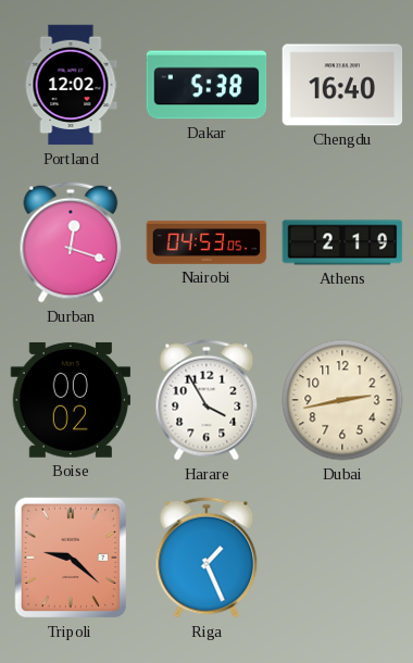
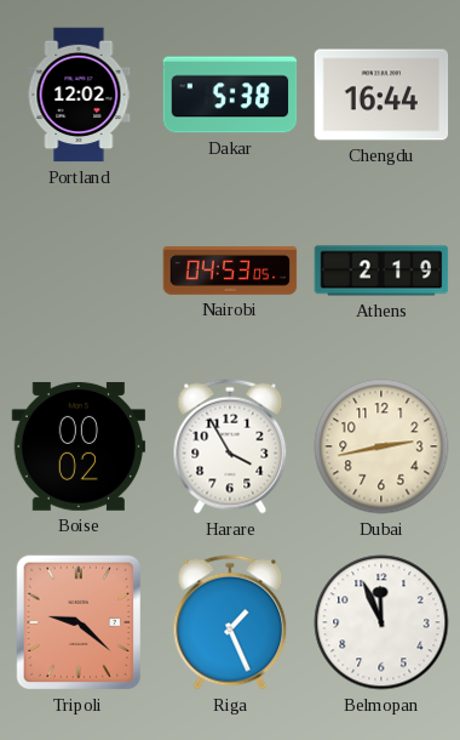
Chengdu: 16:40 -> 16:44
Durban: 12:18 -> none
Belmopan: none -> 11:56
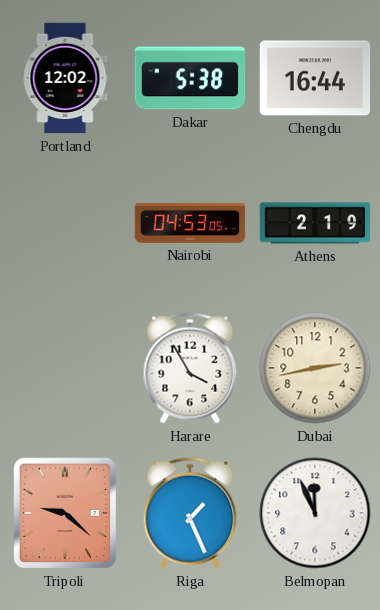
Boise: 00:02 -> none
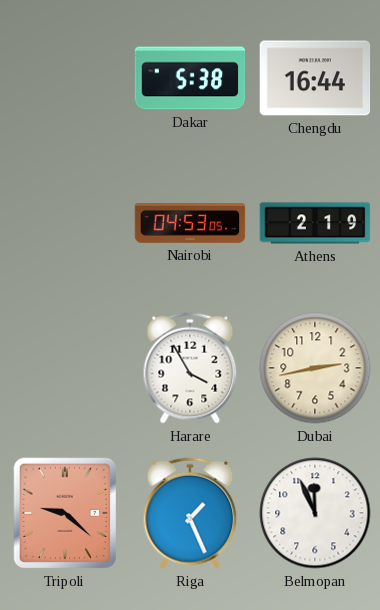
Portland: 12:02 -> none
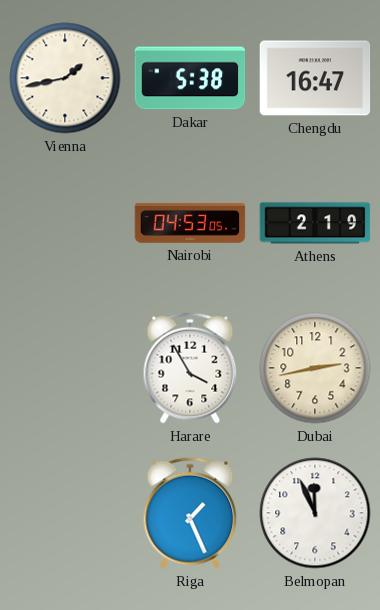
Vienna: none -> 1:43
Chengdu: 16:44 -> 16:47
Tripoli: 9:22 -> none
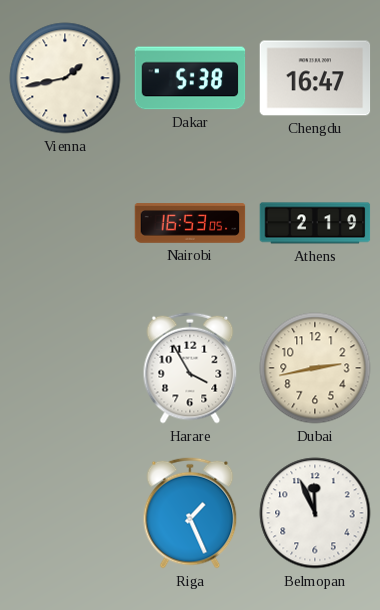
Nairobi: 04:53 -> 16:53
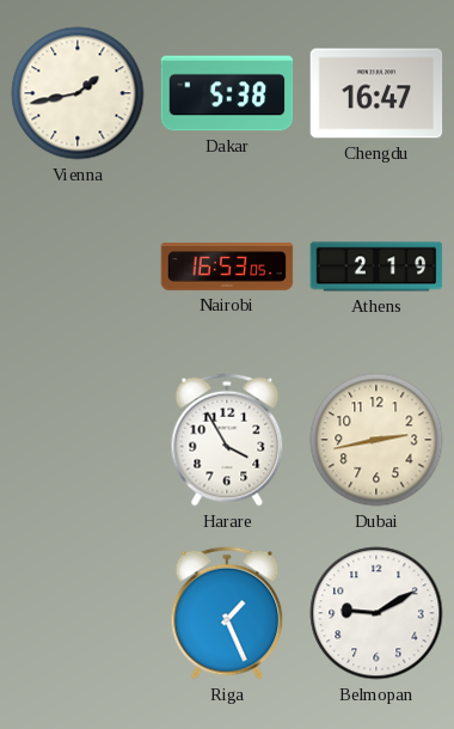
Belmopan: 11:56 -> 9:10
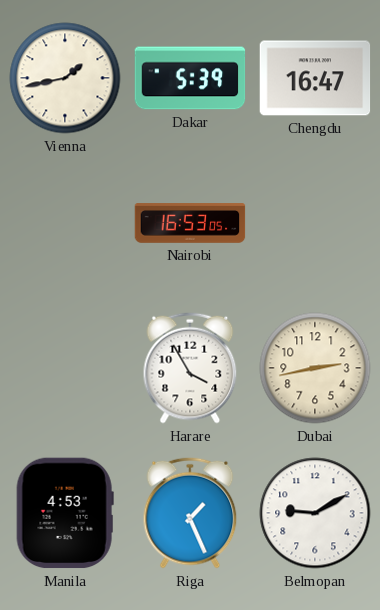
Dakar: 5:38 -> 5:39
Athens: 2:19 -> none
Manila: none -> 4:53
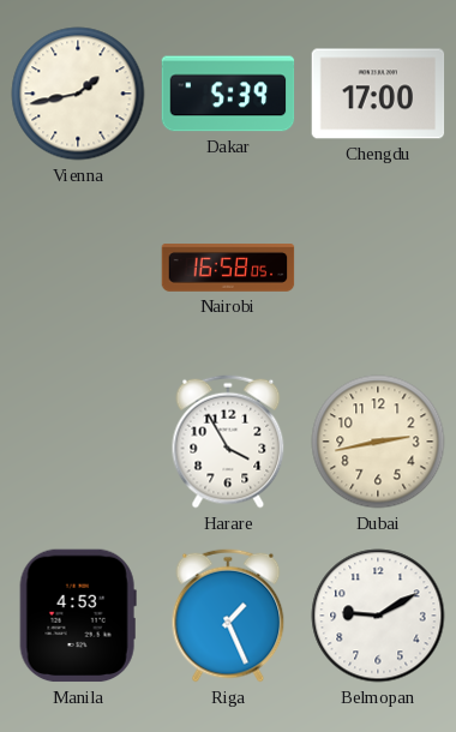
Chengdu: 16:47 -> 17:00
Nairobi: 16:53 -> 16:58
